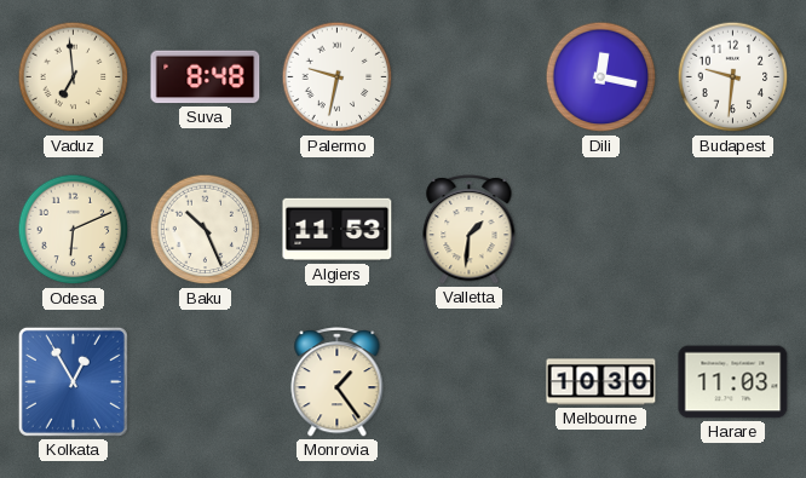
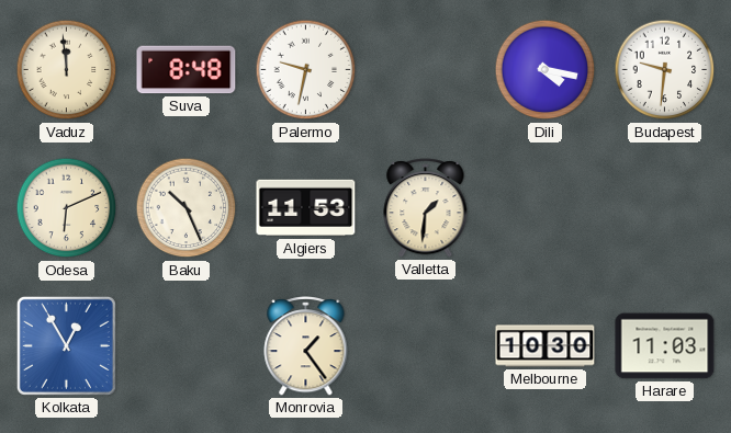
Vaduz: 6:59 -> 11:59
Dili: 12:17 -> 4:17
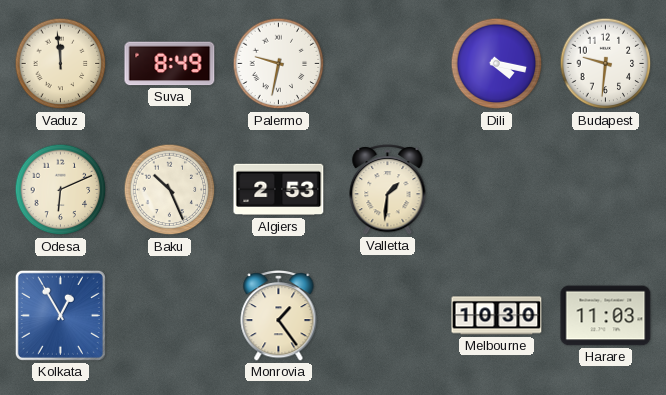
Suva: 8:48 -> 8:49
Algiers: 11:53 -> 2:53
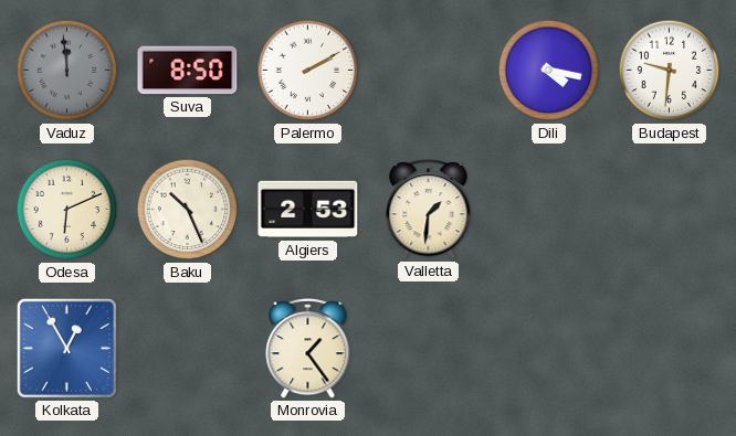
Vaduz dial: cream -> grey
Suva: 8:49 -> 8:50
Palermo: 9:32 -> 2:10
Melbourne: 10:30 -> none
Harare: 11:03 -> none
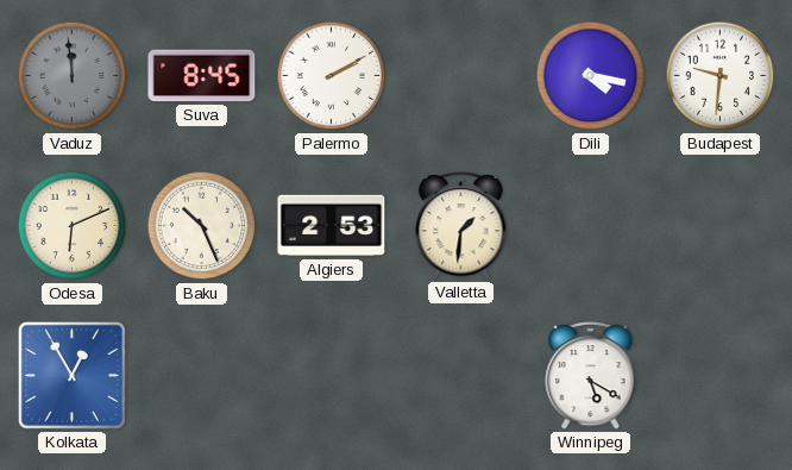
Suva: 8:50 -> 8:45
Monrovia: 1:24 -> none
Winnipeg: none -> 5:20
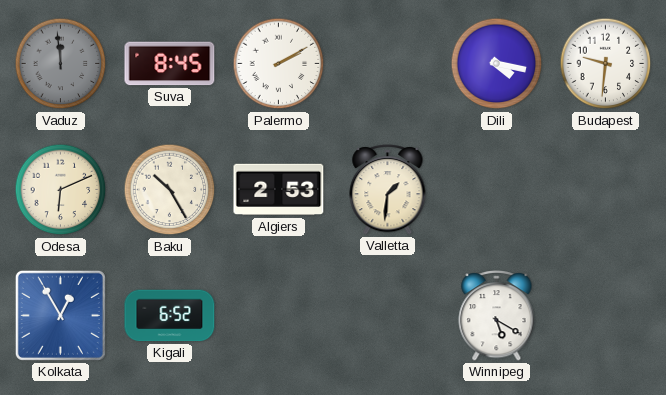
Baku: 10:26 -> 10:25
Kigali: none -> 6:52
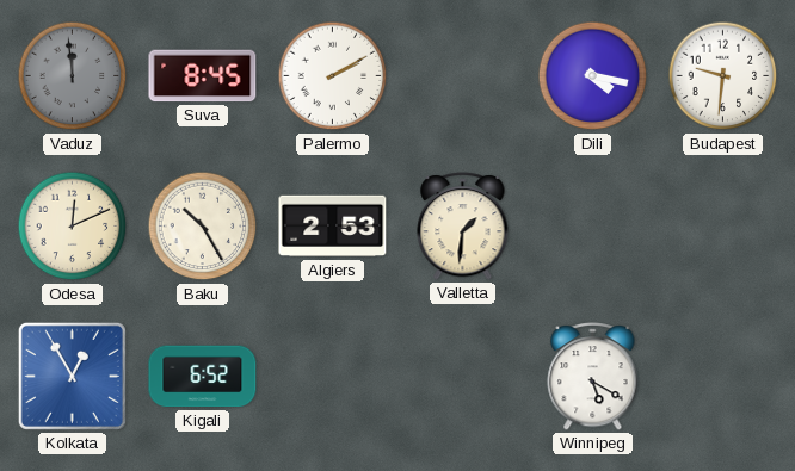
Odesa: 6:11 -> 12:11
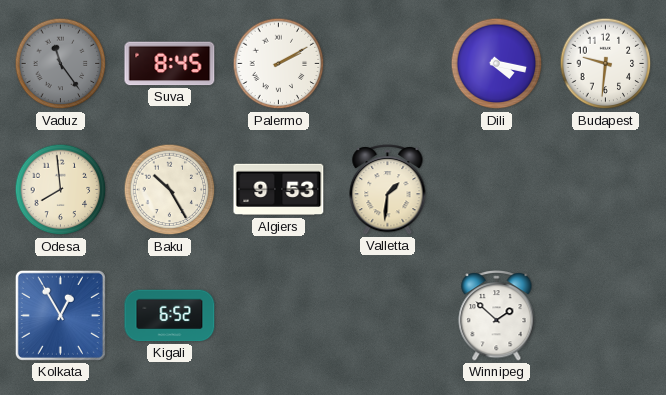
Vaduz: 11:59 -> 11:24
Odesa: 12:11 -> 7:59
Algiers: 2:53 -> 9:53
Winnipeg: 5:20 -> 1:52
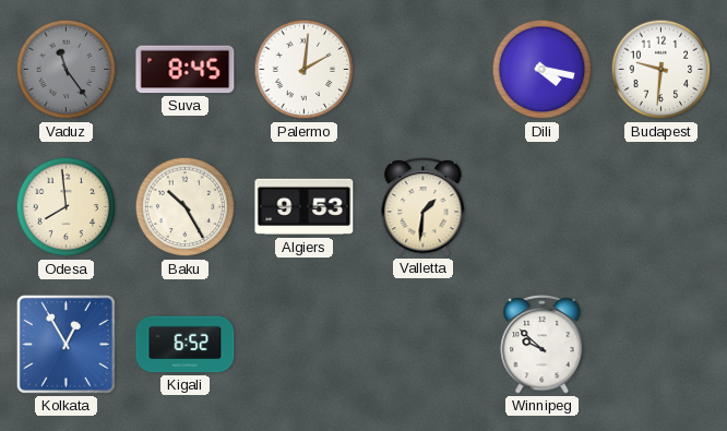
Palermo: 2:10 -> 2:01
Winnipeg: 1:52 -> 9:52
